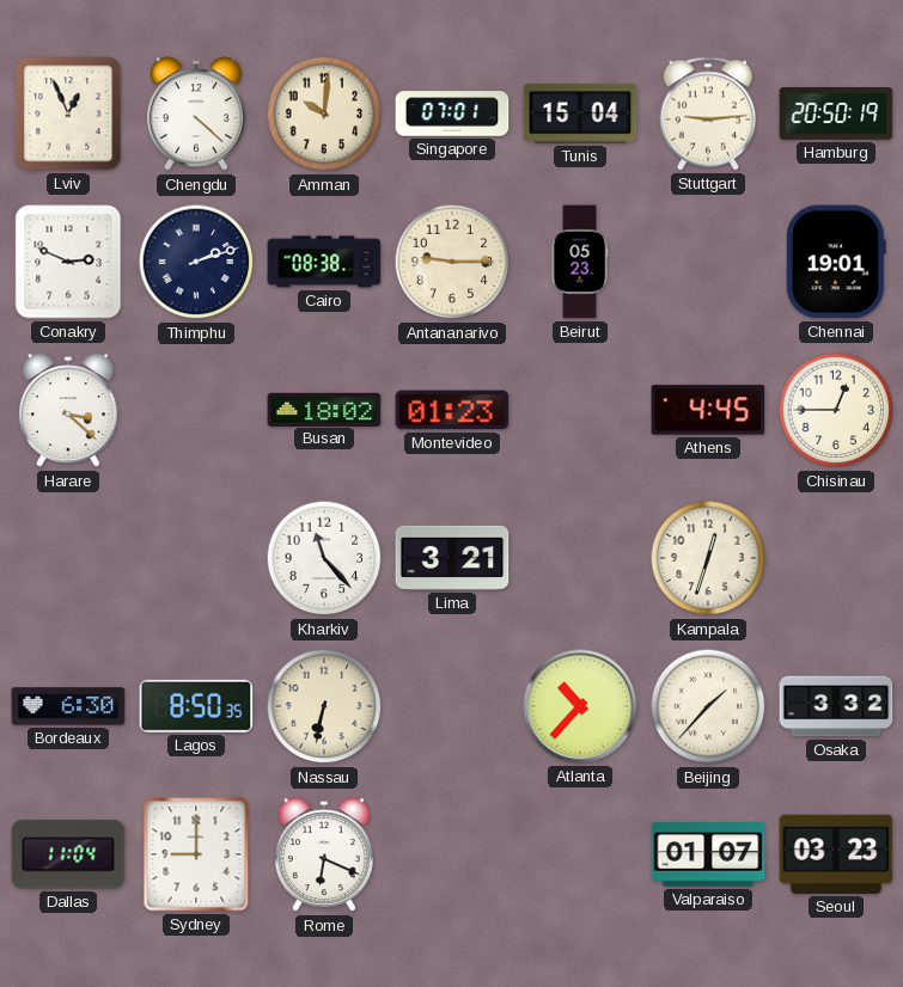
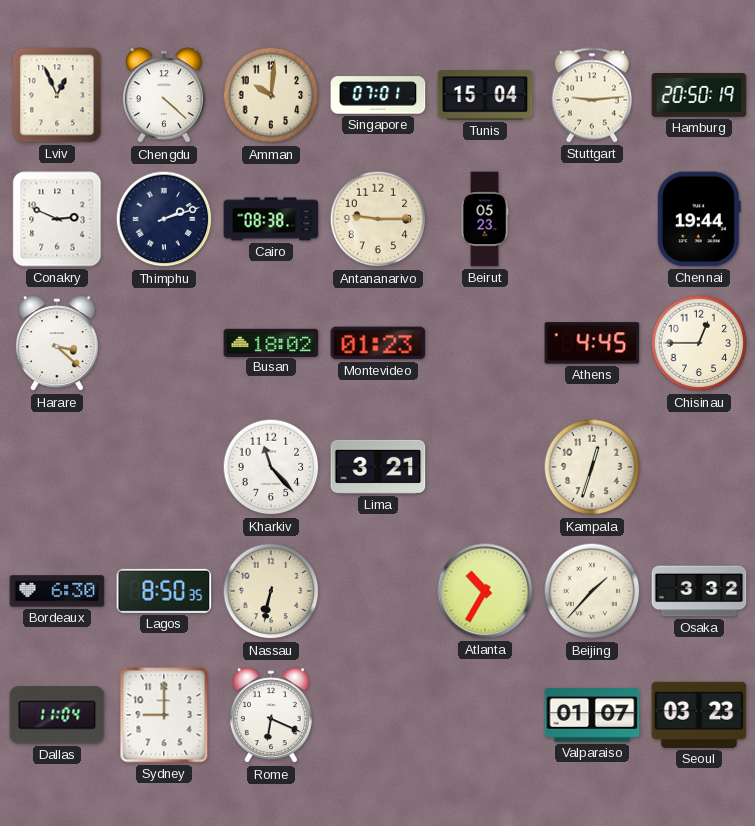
Chennai: 19:01 -> 19:44
Atlanta: 10:37 -> 10:35
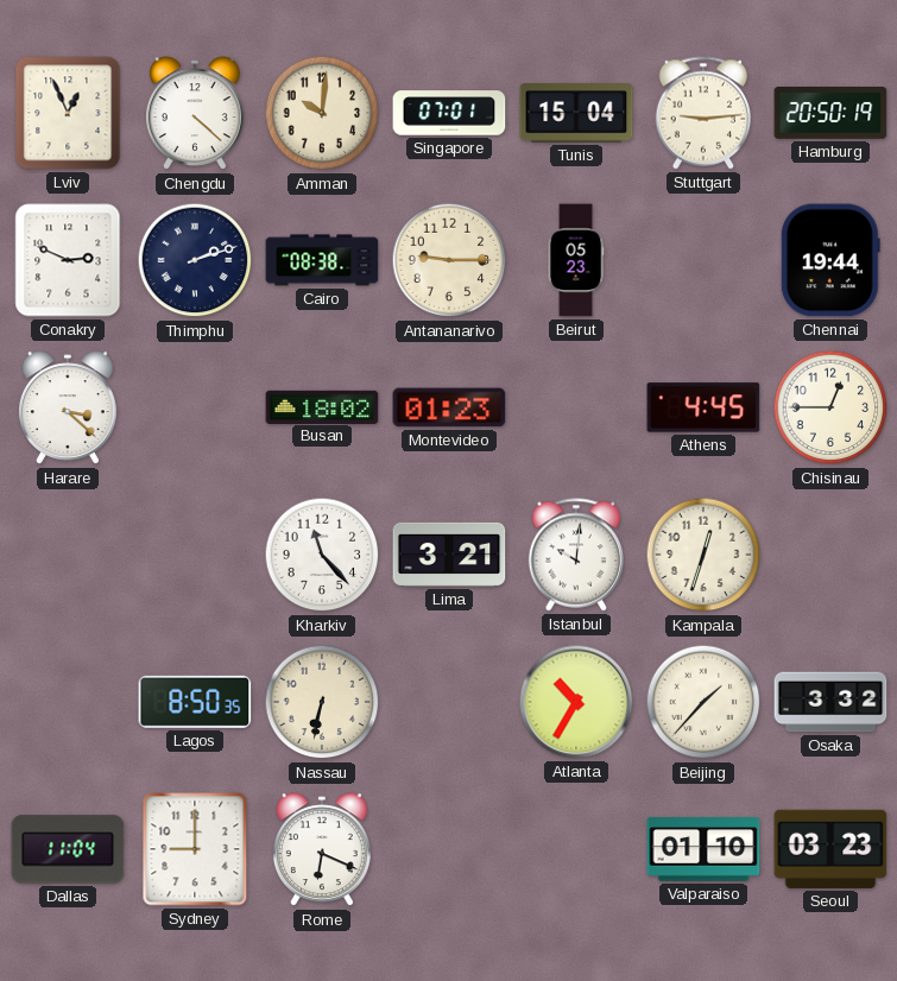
Istanbul: none -> 10:01
Bordeaux: 6:30 -> none
Valparaiso: 01:07 -> 01:10
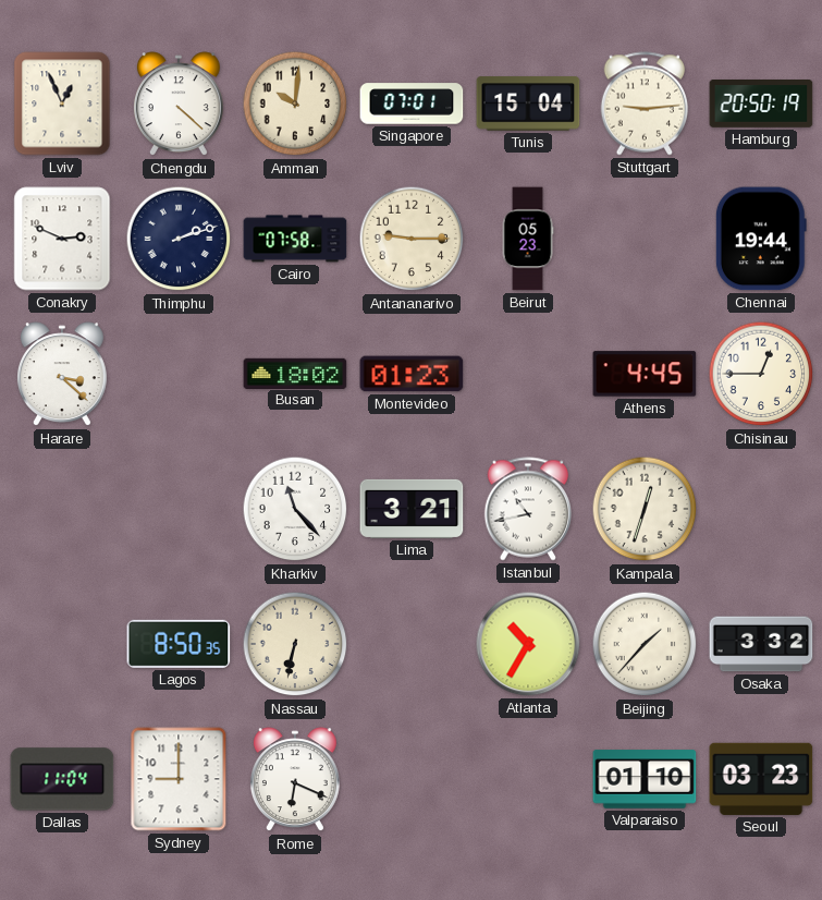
Cairo: 08:38 -> 07:58
Istanbul: 10:01 -> 10:43
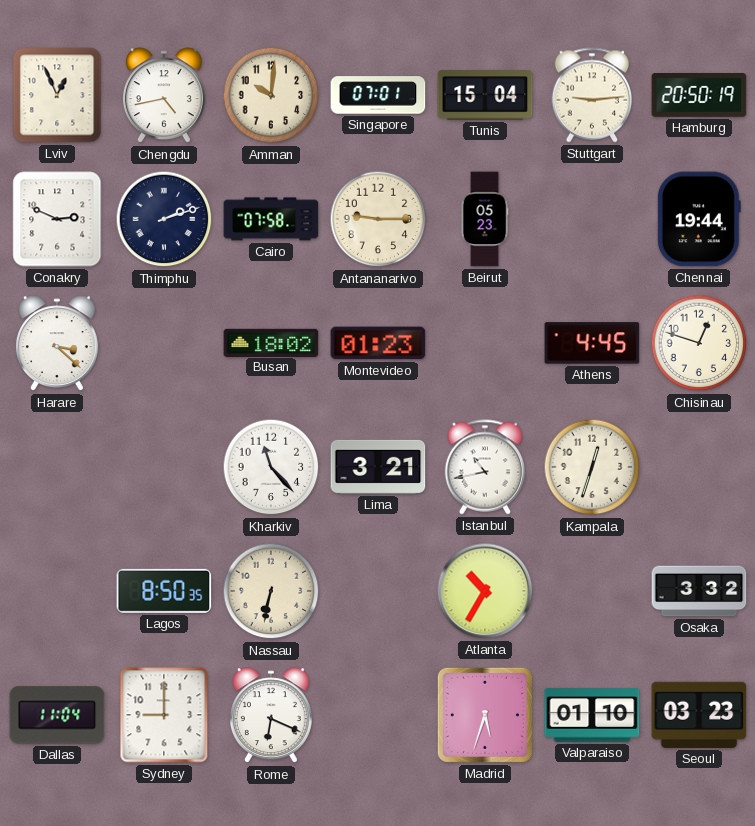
Chengdu: 4:22 -> 4:43
Chisinau: 12:45 -> 12:48
Beijing: 1:37 -> none
Madrid: none -> 5:33
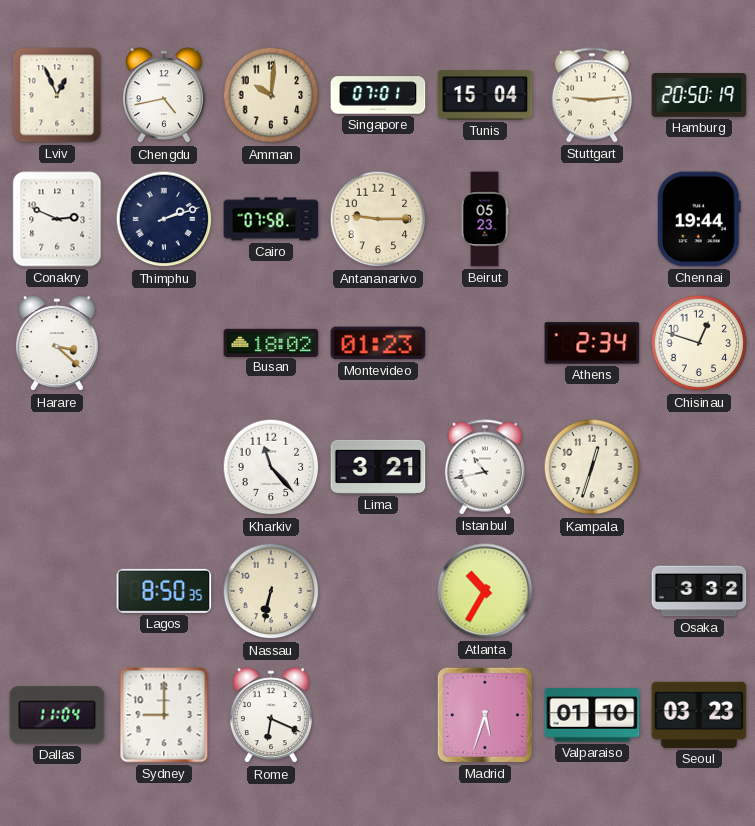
Athens: 4:45 -> 2:34
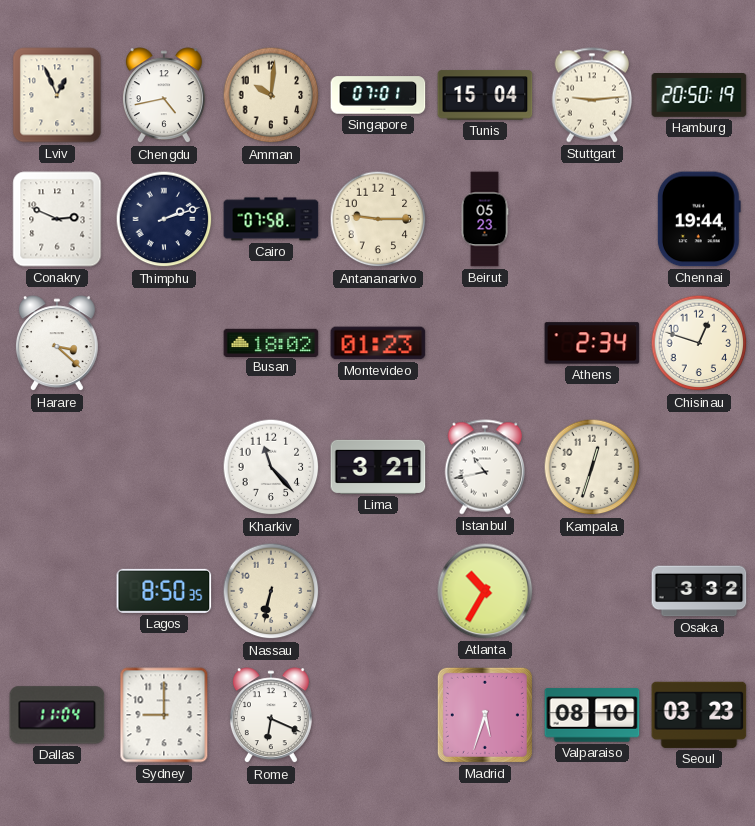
Valparaiso: 01:10 -> 08:10
